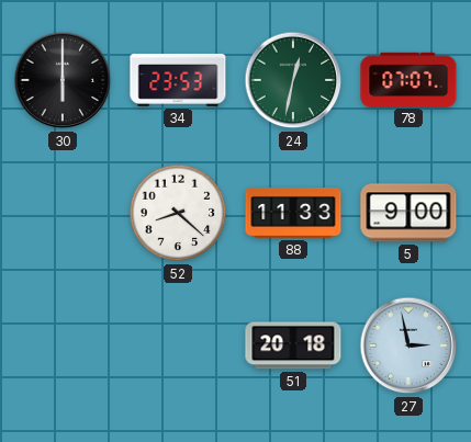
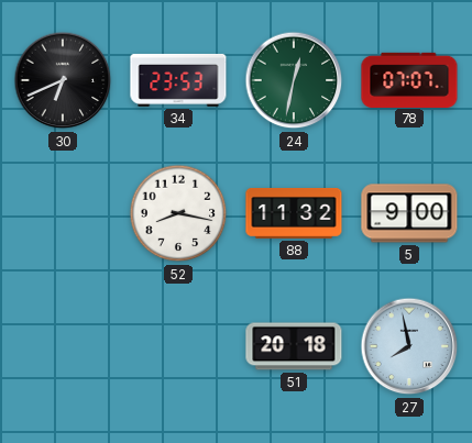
30: 6:00 -> 6:41
52: 8:22 -> 8:17
88: 11:33 -> 11:32
27: 2:58 -> 7:58
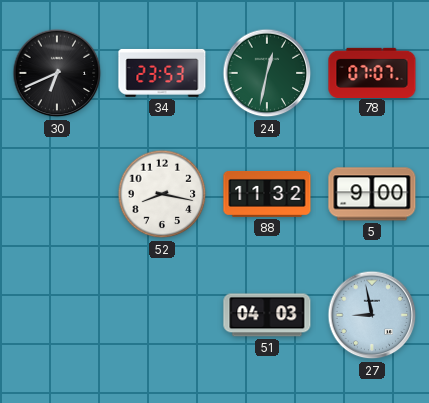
51: 20:18 -> 04:03
27: 7:58 -> 8:58
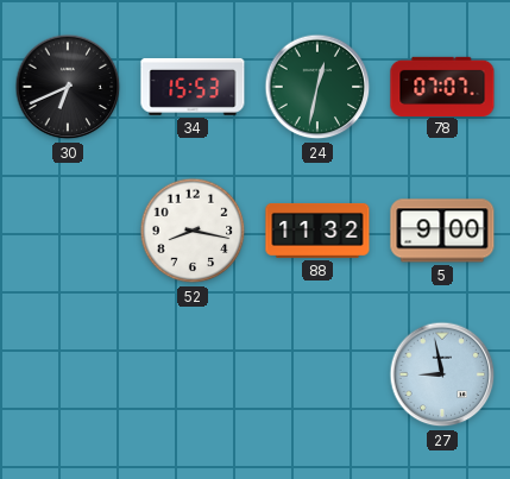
34: 23:53 -> 15:53
51: 04:03 -> none
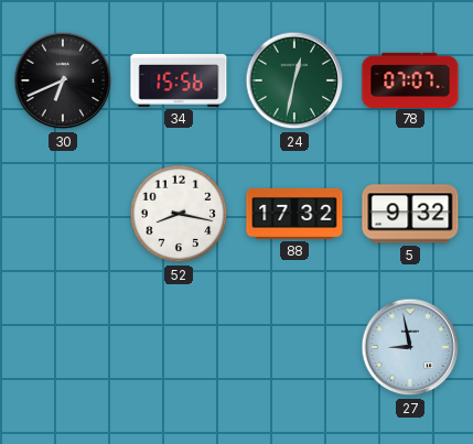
34: 15:53 -> 15:56
88: 11:32 -> 17:32
5: 9:00 -> 9:32
